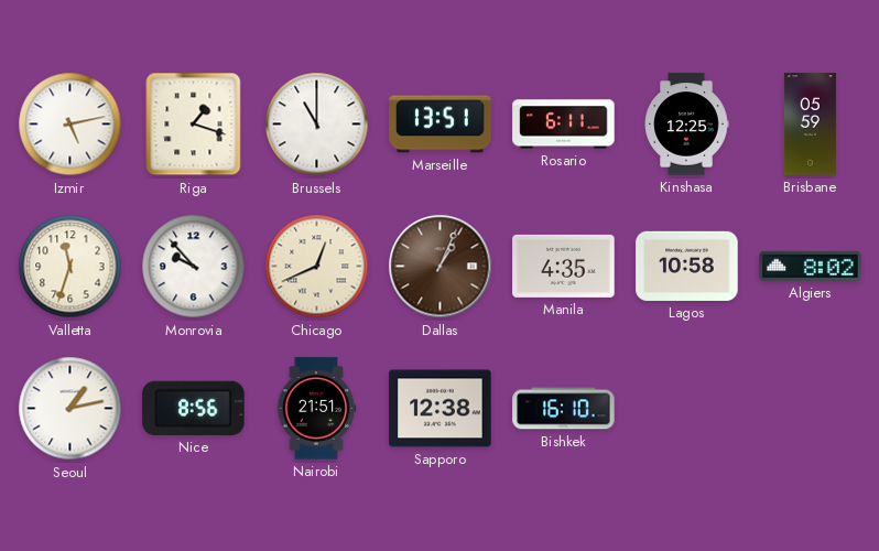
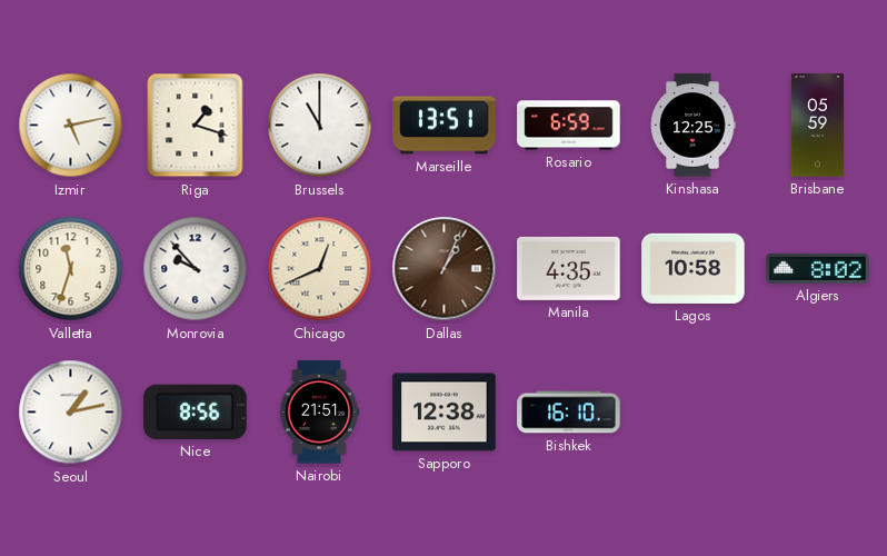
Rosario: 6:11 -> 6:59
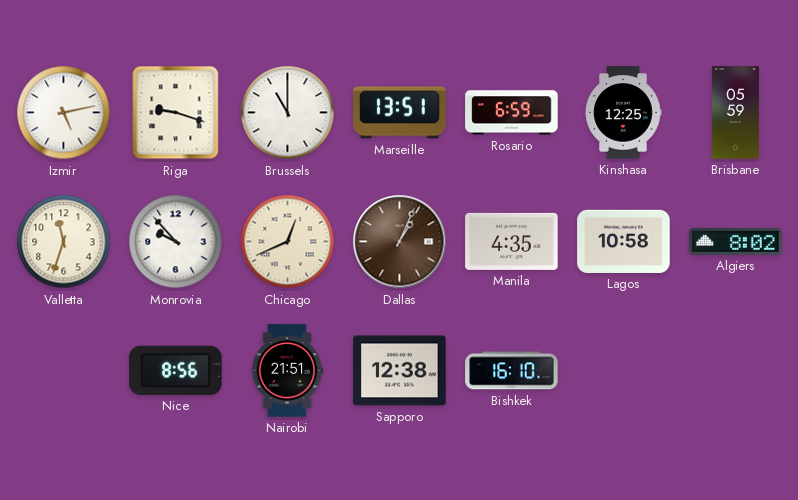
Riga: 1:18 -> 9:18
Seoul: 1:13 -> none
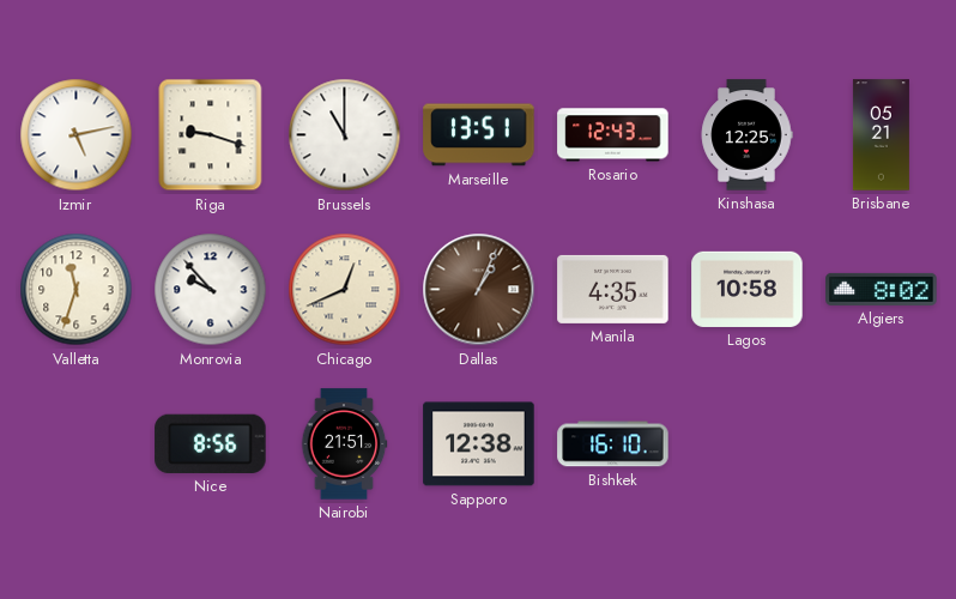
Rosario: 6:59 -> 12:43
Brisbane: 05:59 -> 05:21
